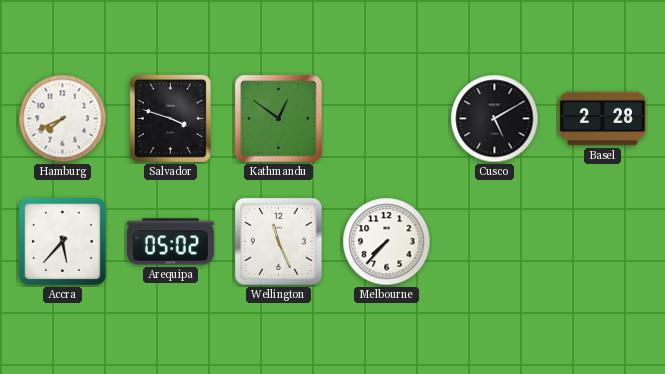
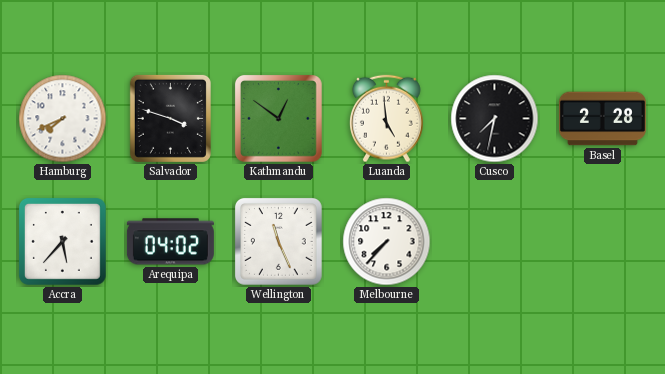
Luanda: none -> 4:59
Cusco: 5:10 -> 7:32
Arequipa: 05:02 -> 04:02
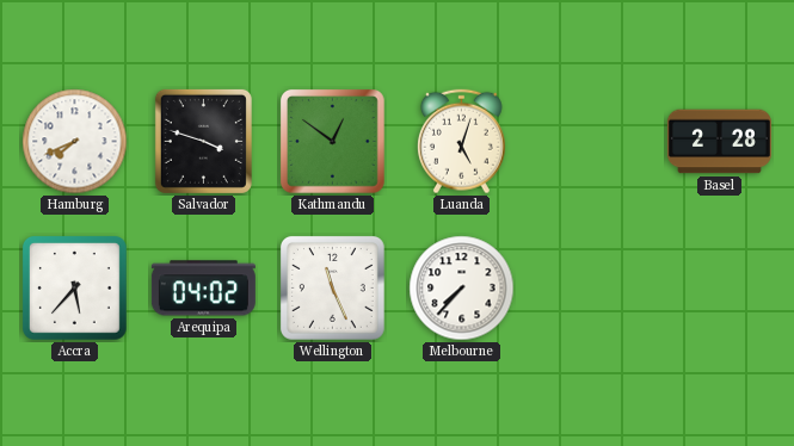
Luanda: 4:59 -> 5:03
Cusco: 7:32 -> none
